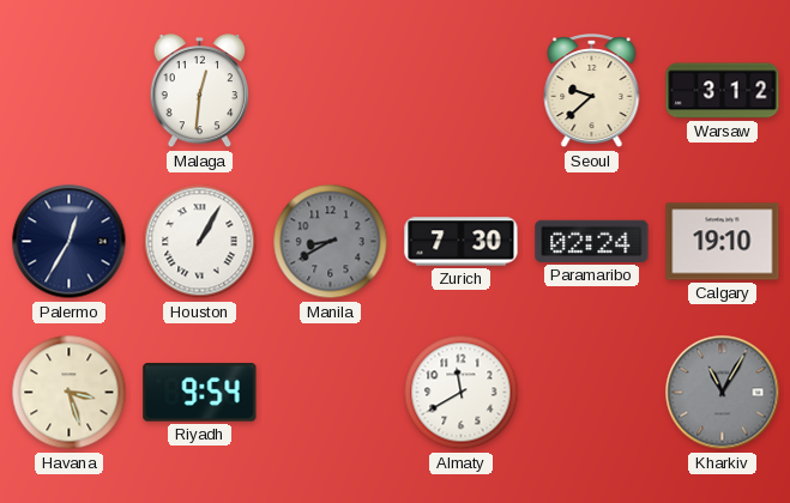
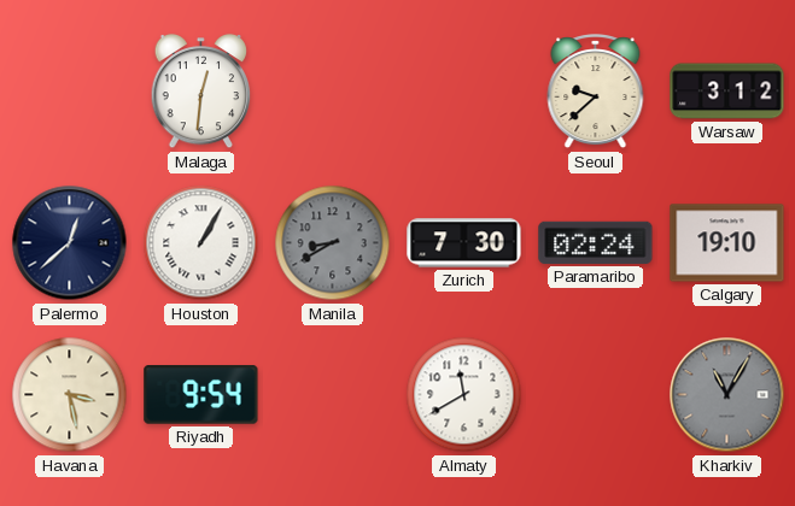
Palermo: 12:35 -> 12:38
Havana: 3:27 -> 3:28
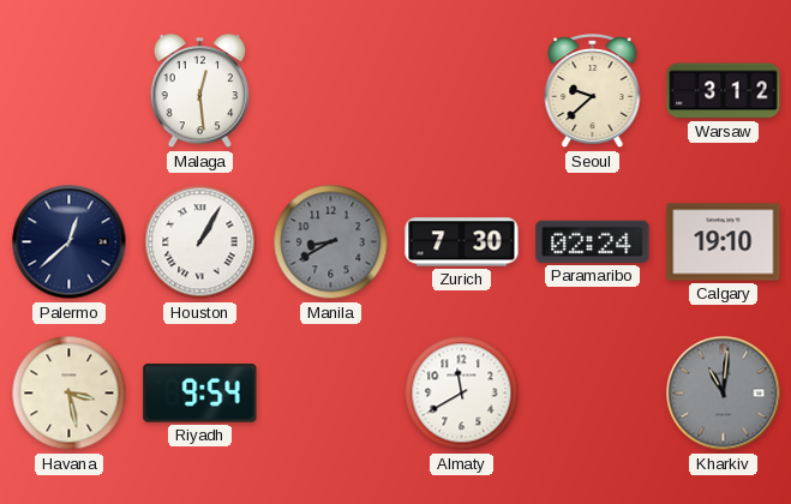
Malaga: 12:31 -> 12:29
Kharkiv: 11:05 -> 11:01
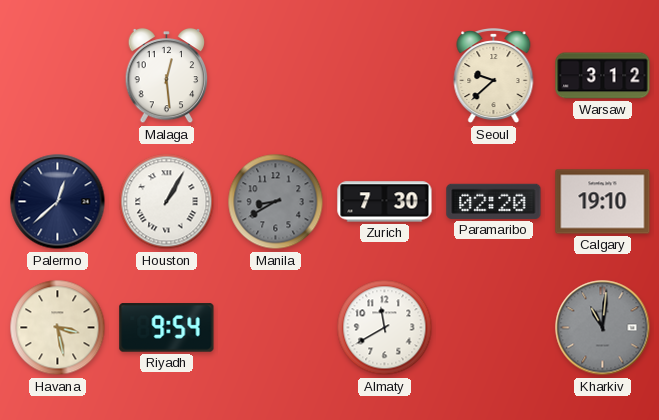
Paramaribo: 02:24 -> 02:20
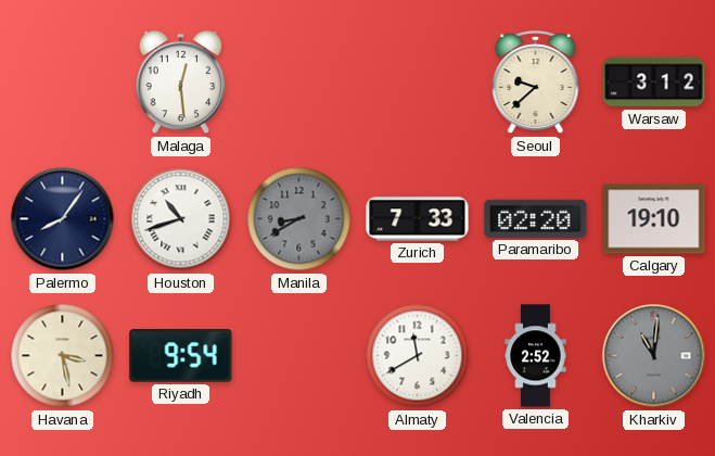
Palermo: 12:38 -> 8:06
Houston: 1:05 -> 10:42
Zurich: 7:30 -> 7:33
Valencia: none -> 2:52
